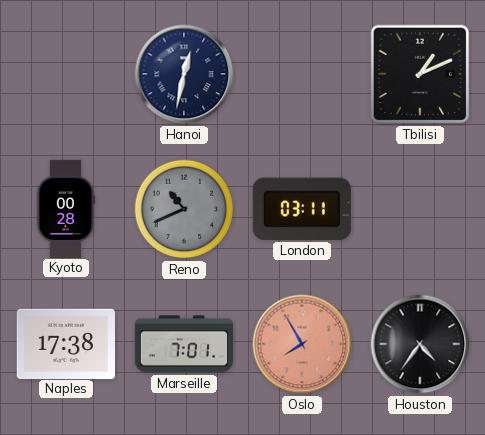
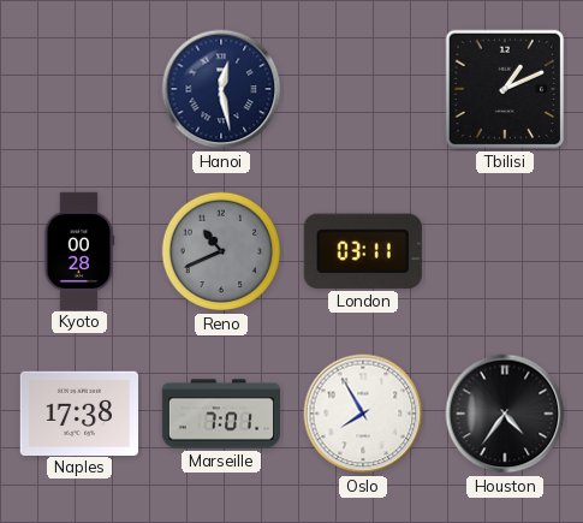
Hanoi: 12:32 -> 12:28
Oslo dial: salmon -> white
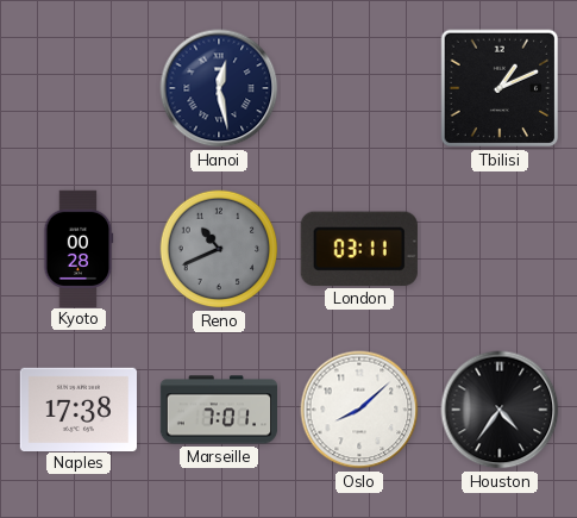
Oslo: 7:55 -> 8:08
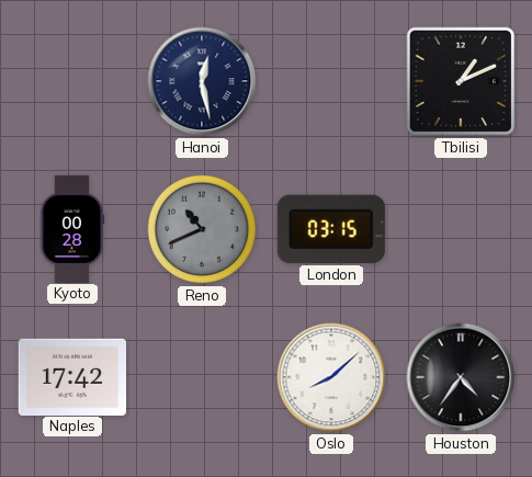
London: 03:11 -> 03:15
Naples: 17:38 -> 17:42
Marseille: 7:01 -> none
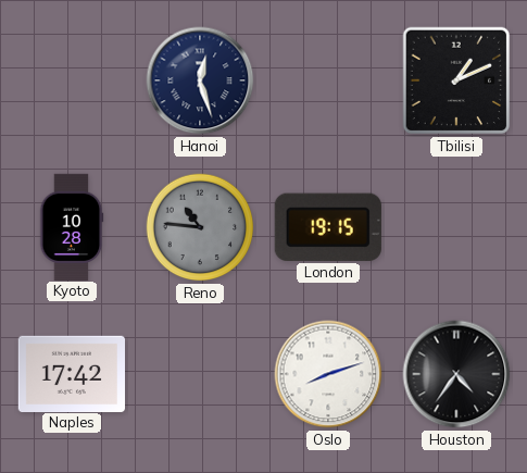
Hanoi: 12:28 -> 12:27
Kyoto: 00:28 -> 10:28
Reno: 10:41 -> 10:46
London: 03:15 -> 19:15
Oslo: 8:08 -> 8:12
